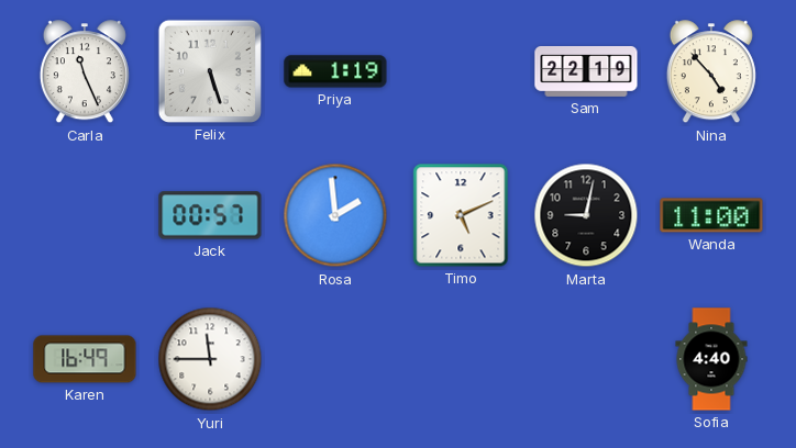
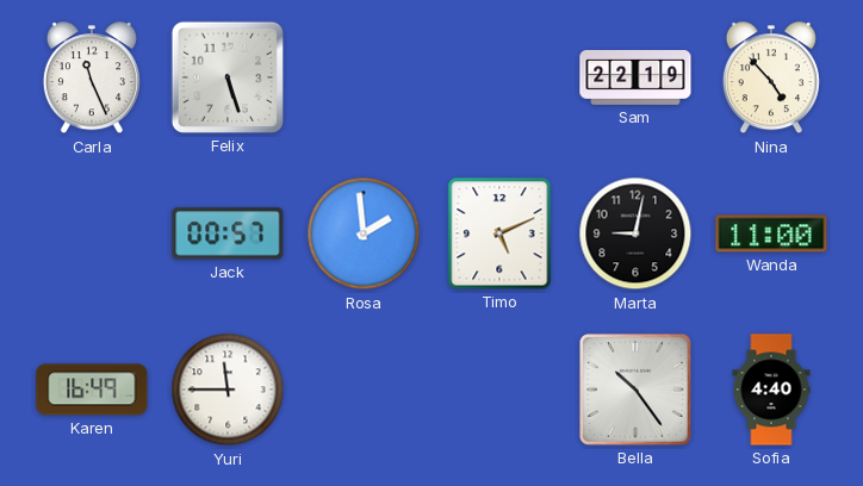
Priya: 1:19 -> none
Bella: none -> 10:24
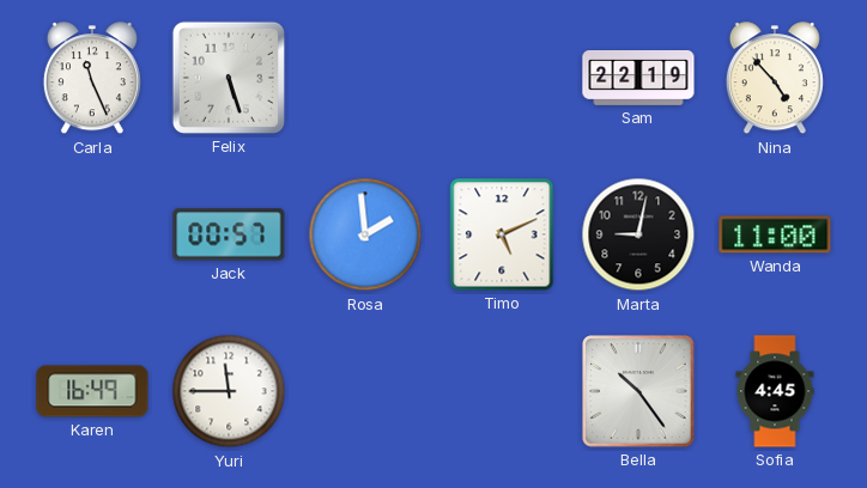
Sofia: 4:40 -> 4:45
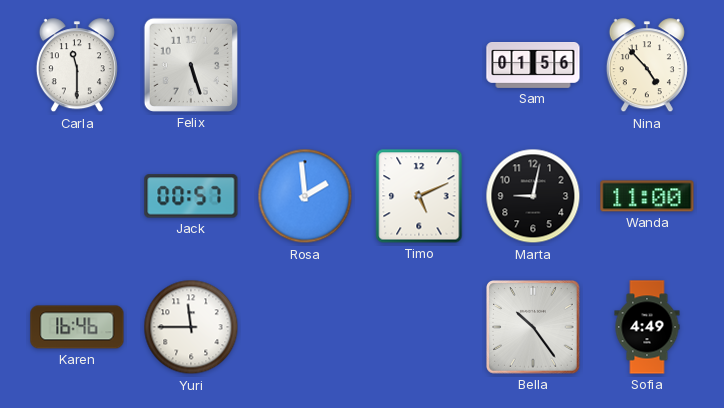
Carla: 11:26 -> 11:30
Sam: 22:19 -> 01:56
Karen: 16:49 -> 16:46
Sofia: 4:45 -> 4:49
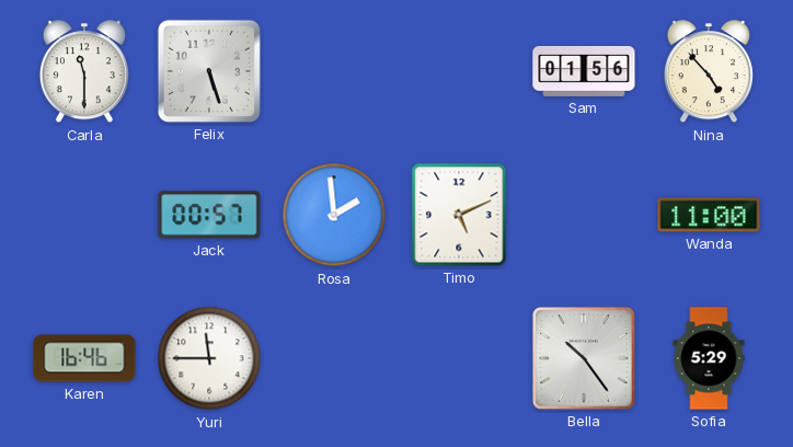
Marta: 9:02 -> none
Sofia: 4:49 -> 5:29
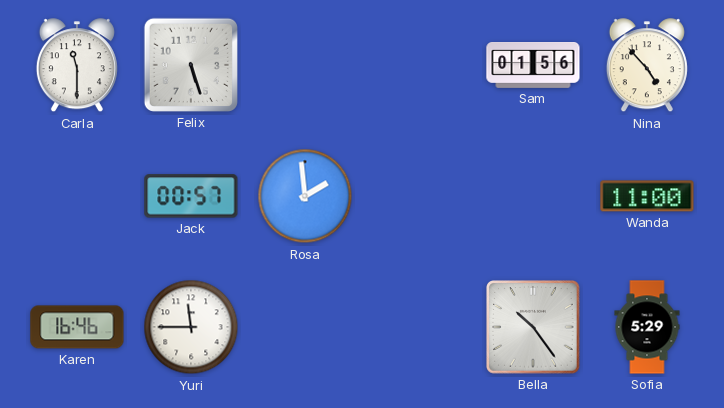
Timo: 5:11 -> none
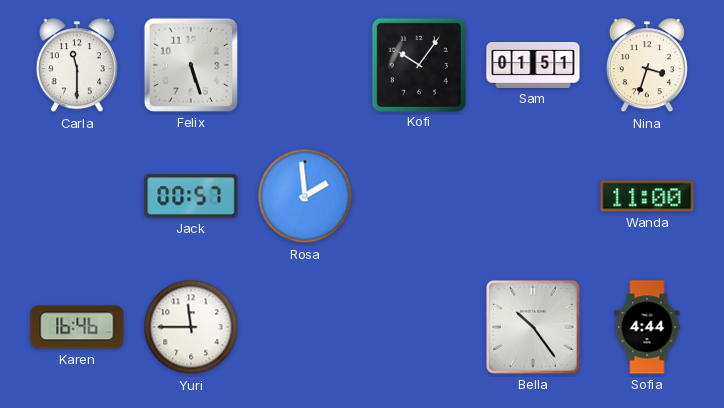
Kofi: none -> 10:06
Sam: 01:56 -> 01:51
Nina: 4:53 -> 3:33
Sofia: 5:29 -> 4:44
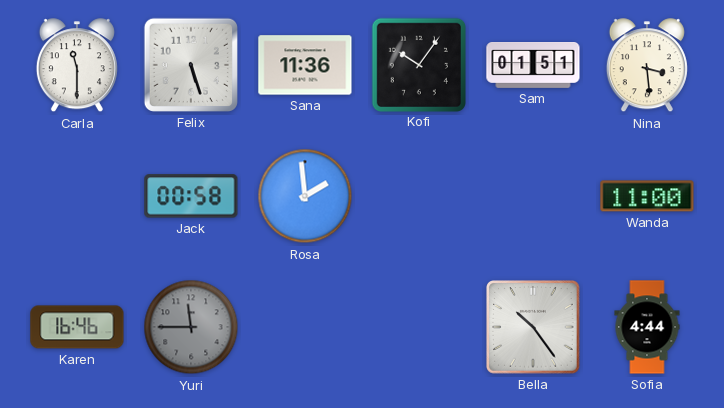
Sana: none -> 11:36
Nina: 3:33 -> 3:29
Jack: 00:57 -> 00:58
Yuri dial: white -> grey
